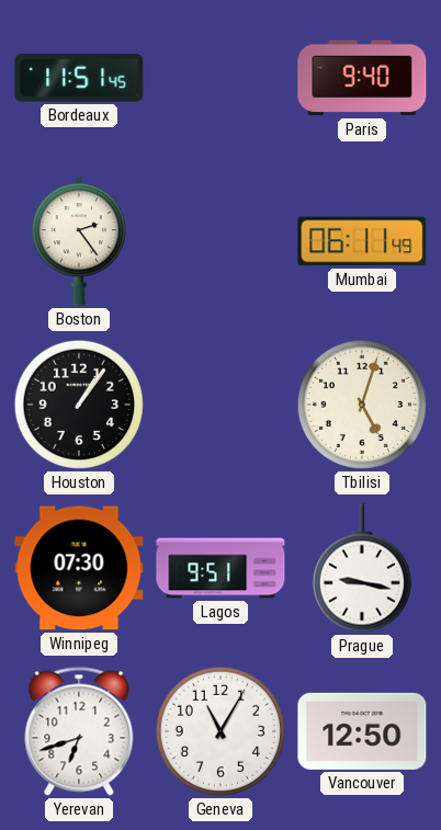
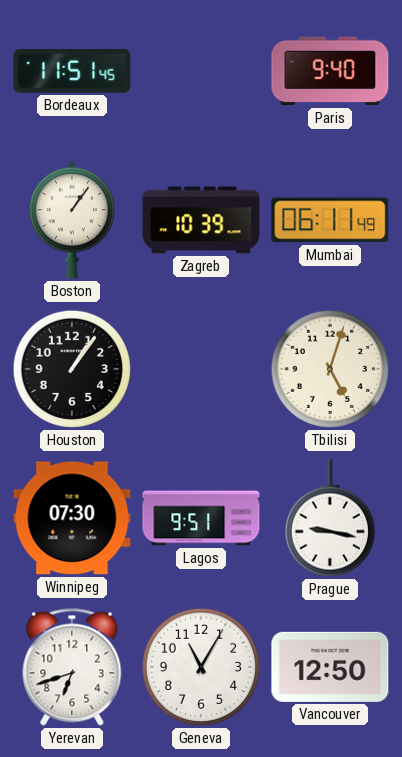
Boston: 2:24 -> 1:06
Zagreb: none -> 10:39
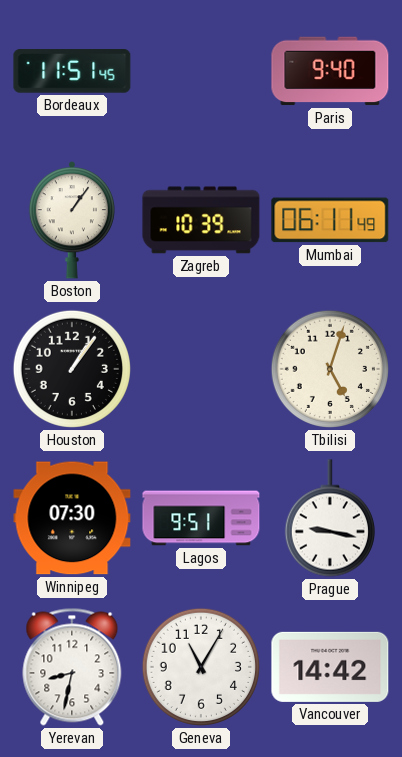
Yerevan: 6:42 -> 8:32
Vancouver: 12:50 -> 14:42
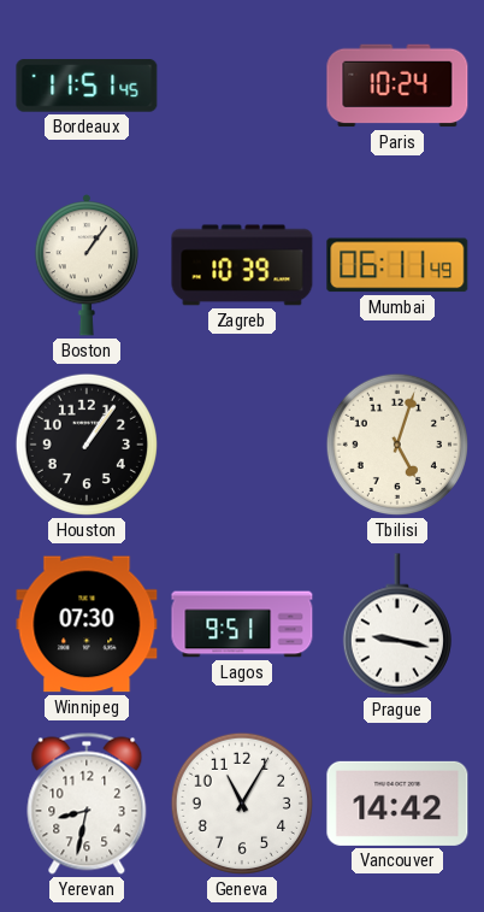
Paris: 9:40 -> 10:24
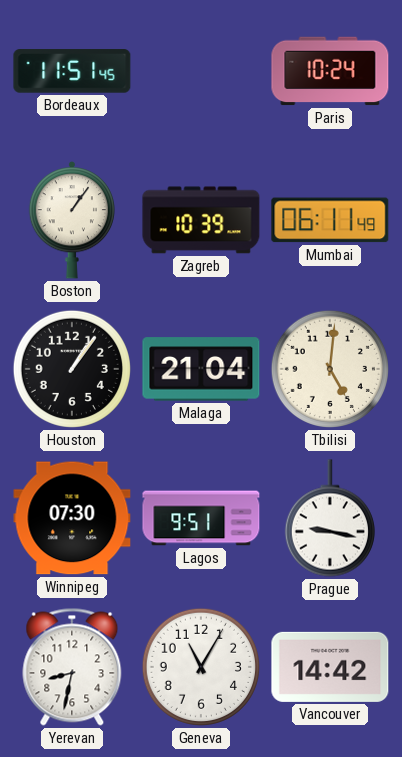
Malaga: none -> 21:04
Tbilisi: 5:03 -> 5:01
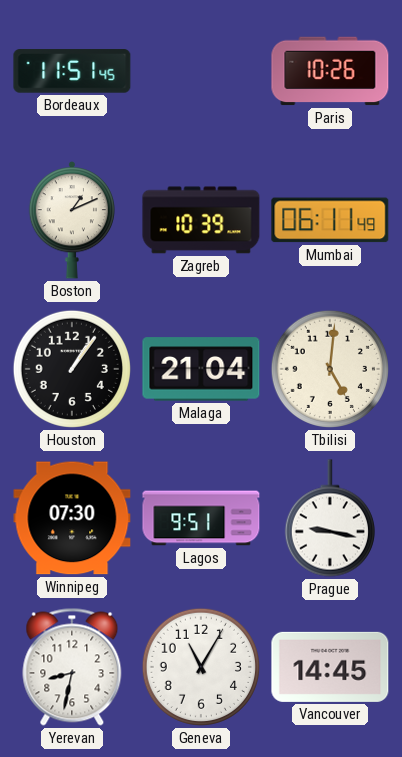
Paris: 10:24 -> 10:26
Boston: 1:06 -> 1:11
Vancouver: 14:42 -> 14:45
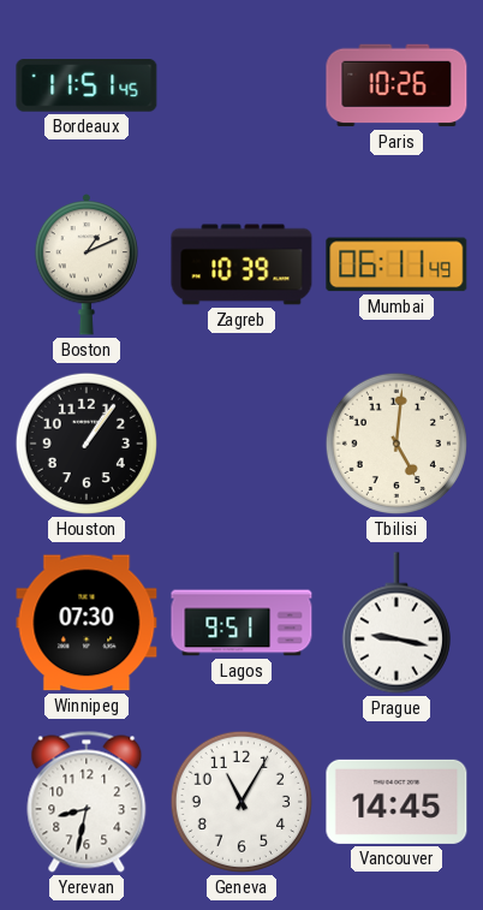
Malaga: 21:04 -> none
